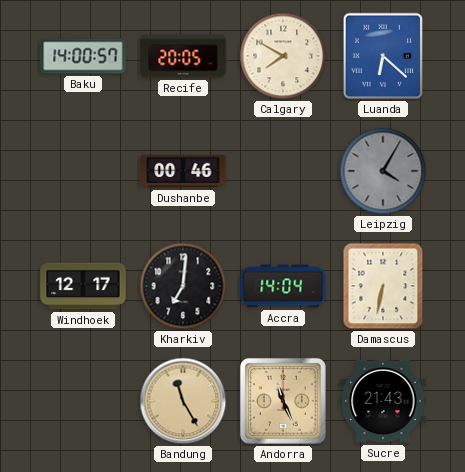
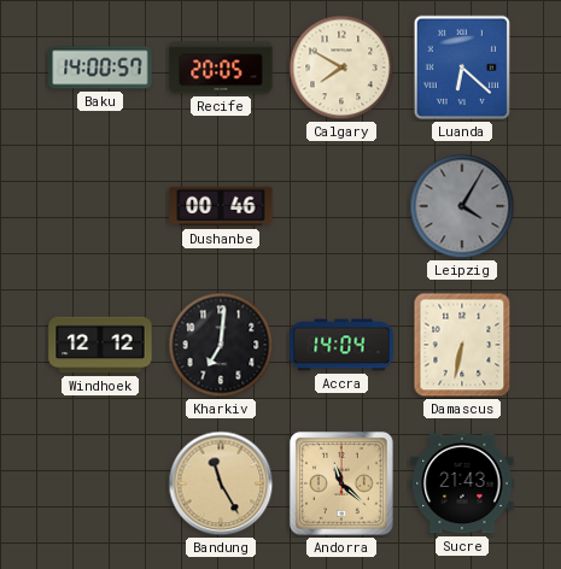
Windhoek: 12:17 -> 12:12
Andorra: 11:26 -> 11:22
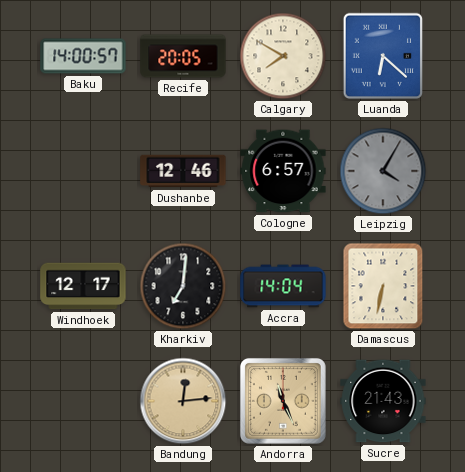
Dushanbe: 00:46 -> 12:46
Cologne: none -> 6:57
Windhoek: 12:12 -> 12:17
Bandung: 11:25 -> 12:14
Andorra: 11:22 -> 11:26
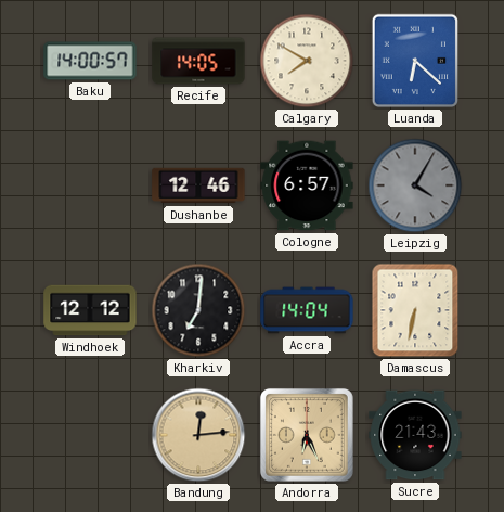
Recife: 20:05 -> 14:05
Windhoek: 12:17 -> 12:12
Andorra: 11:26 -> 6:26
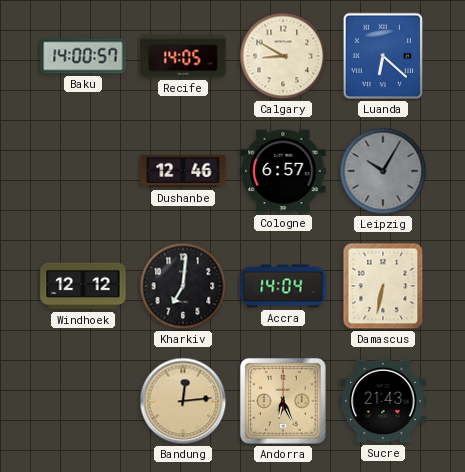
Calgary: 7:50 -> 8:50
Leipzig: 4:05 -> 10:05
